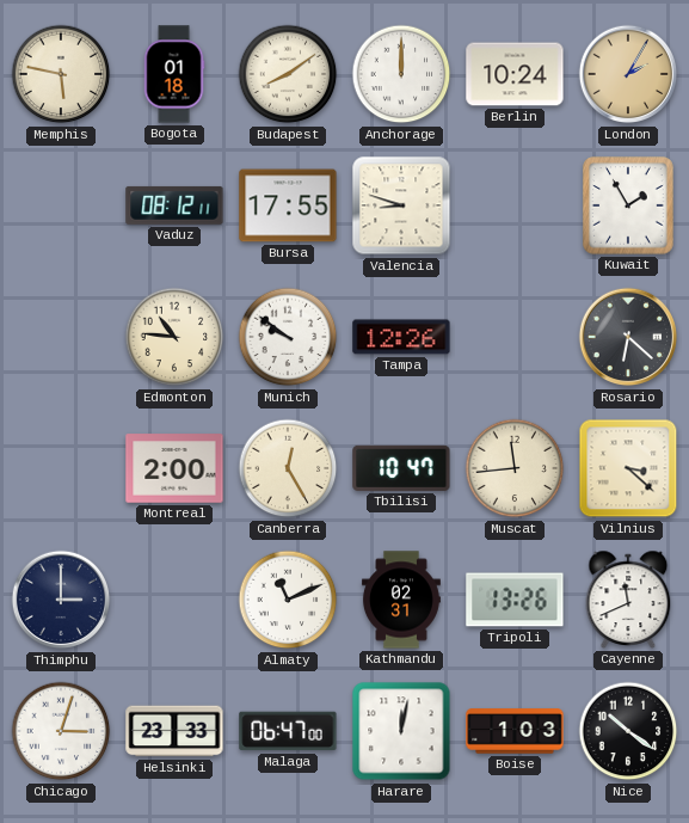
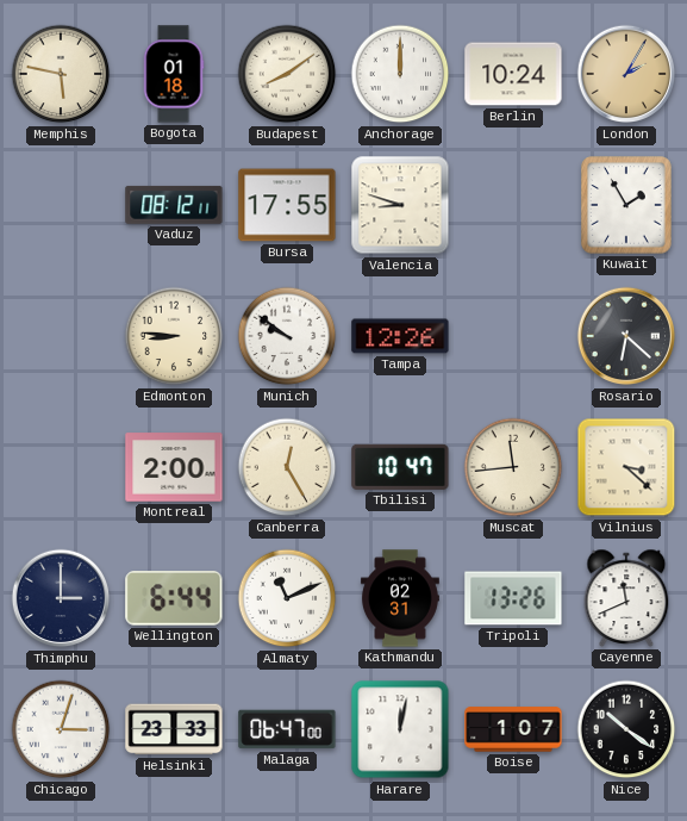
Edmonton: 10:46 -> 8:46
Wellington: none -> 6:44
Boise: 1:03 -> 1:07
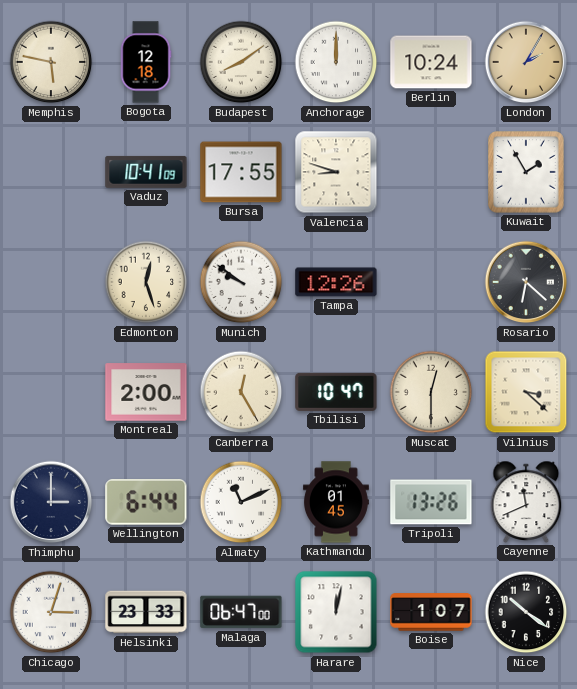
Bogota: 01:18 -> 12:18
Vaduz: 08:12 -> 10:41
Edmonton: 8:46 -> 12:27
Muscat: 11:44 -> 12:30
Kathmandu: 02:31 -> 01:45
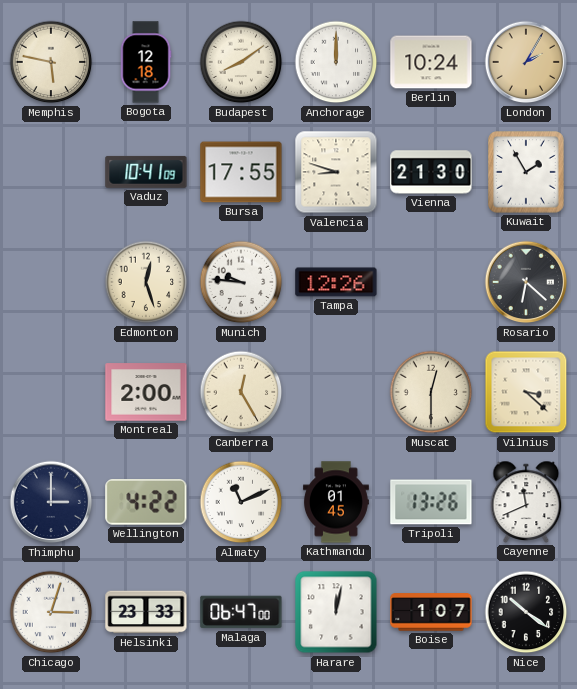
Vienna: none -> 21:30
Munich: 9:51 -> 9:46
Tbilisi: 10:47 -> none
Wellington: 6:44 -> 4:22
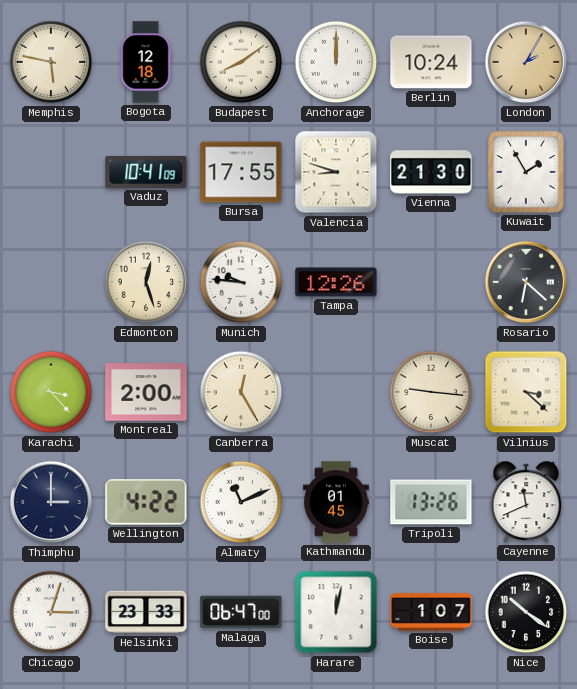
Karachi: none -> 3:23
Muscat: 12:30 -> 9:16
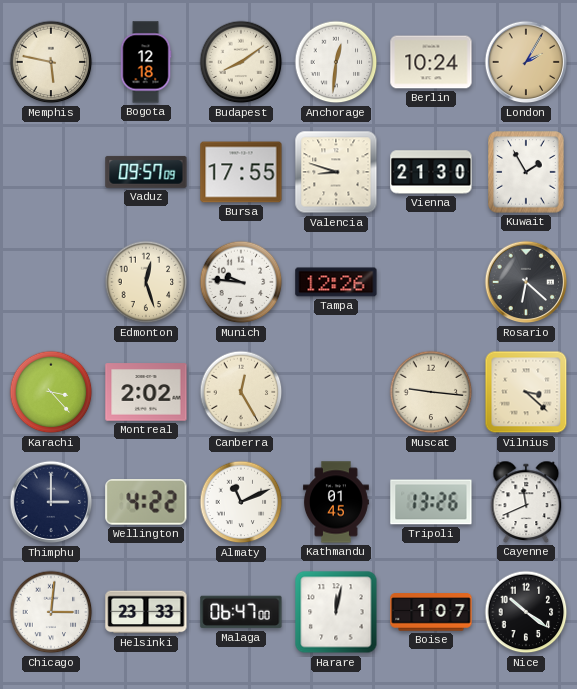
Anchorage: 12:00 -> 12:31
Vaduz: 10:41 -> 09:57
Montreal: 2:00 -> 2:02
Chicago: 3:03 -> 3:01
